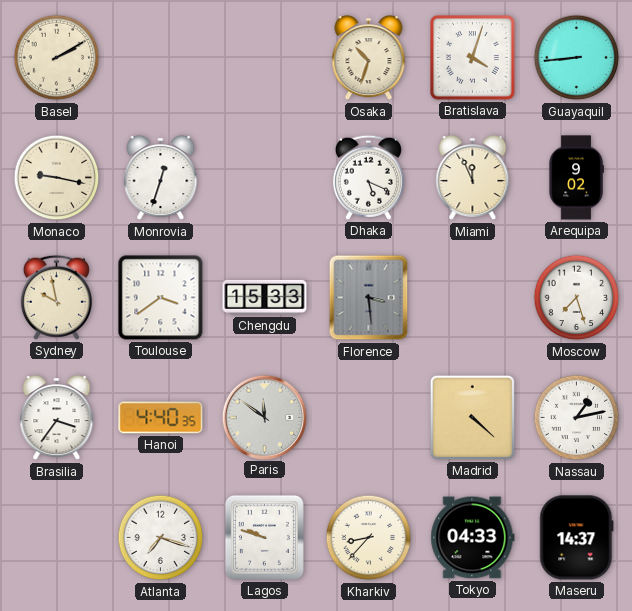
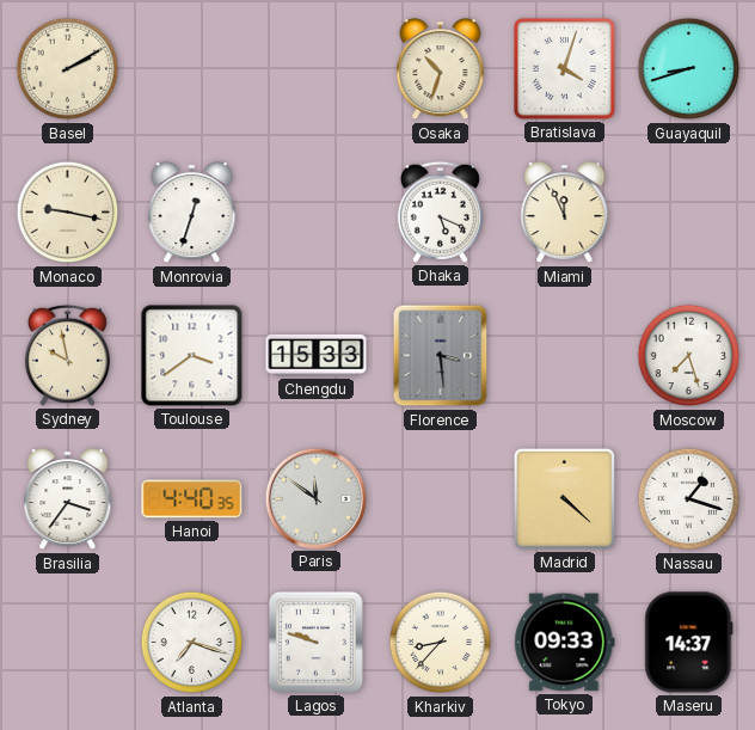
Guayaquil: 8:44 -> 8:42
Arequipa: 9:02 -> none
Nassau: 1:13 -> 1:18
Tokyo: 04:33 -> 09:33
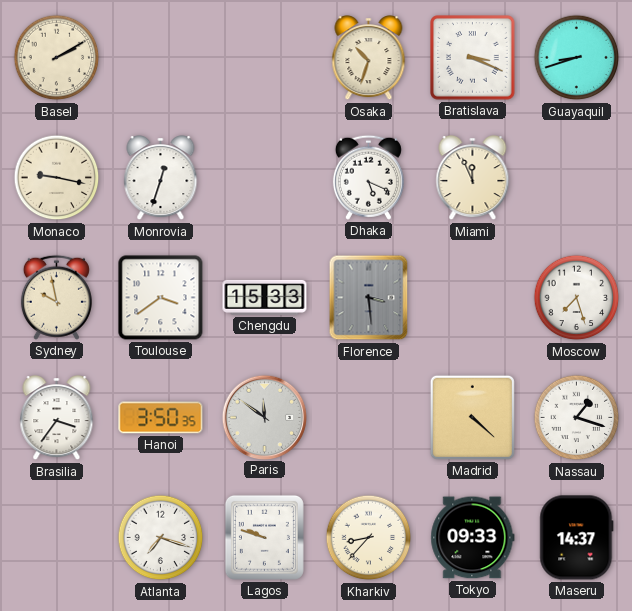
Bratislava: 4:03 -> 3:19
Hanoi: 4:40 -> 3:50
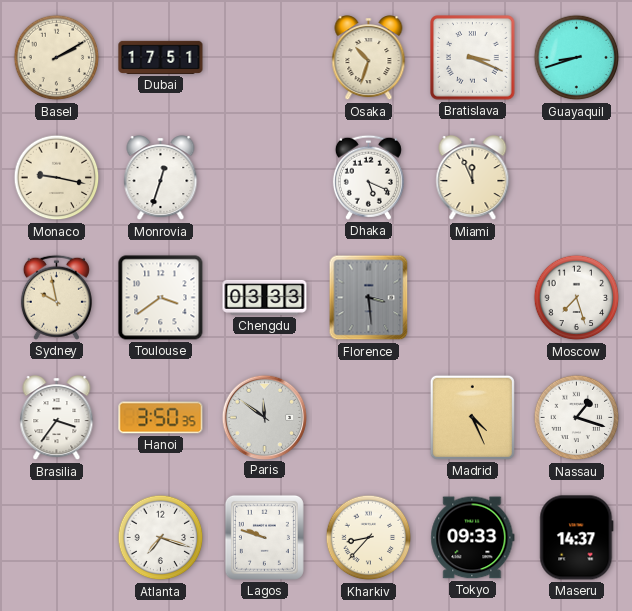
Dubai: none -> 17:51
Chengdu: 15:33 -> 03:33
Madrid: 4:22 -> 4:26
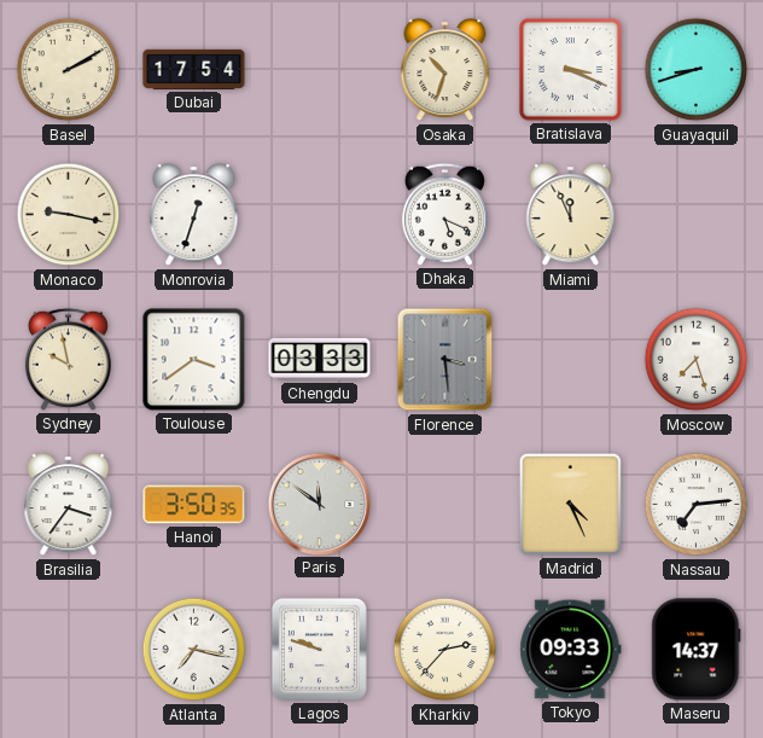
Dubai: 17:51 -> 17:54
Nassau: 1:18 -> 7:14
Atlanta: 7:18 -> 7:17
Kharkiv: 8:37 -> 2:37
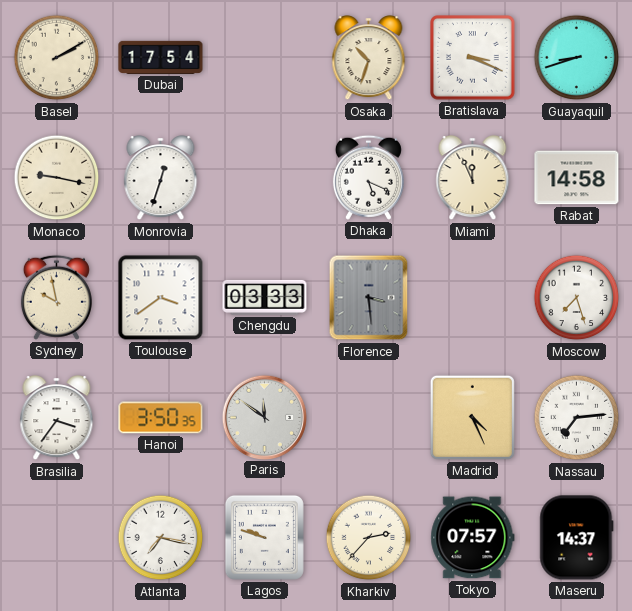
Rabat: none -> 14:58
Tokyo: 09:33 -> 07:57
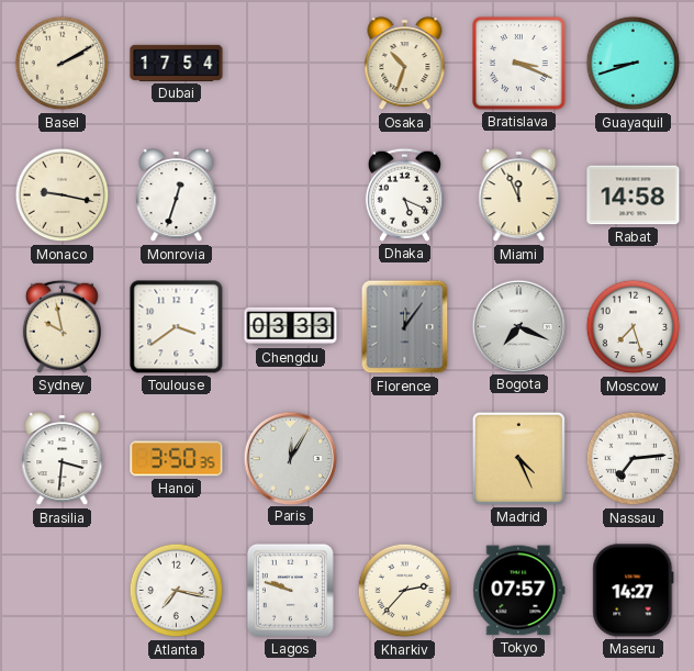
Florence: 3:29 -> 12:06
Bogota: none -> 7:19
Brasilia: 3:36 -> 3:31
Paris: 11:51 -> 12:05
Maseru: 14:37 -> 14:27
